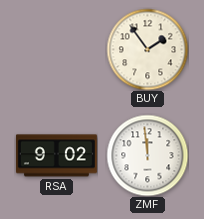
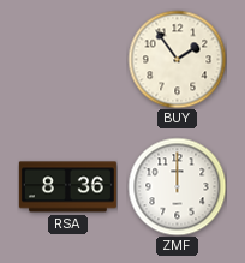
RSA: 9:02 -> 8:36
ZMF: 11:59 -> 12:00
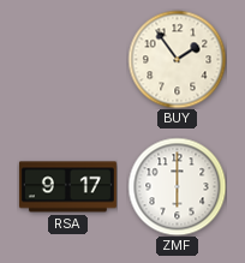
RSA: 8:36 -> 9:17
ZMF: 12:00 -> 6:00
